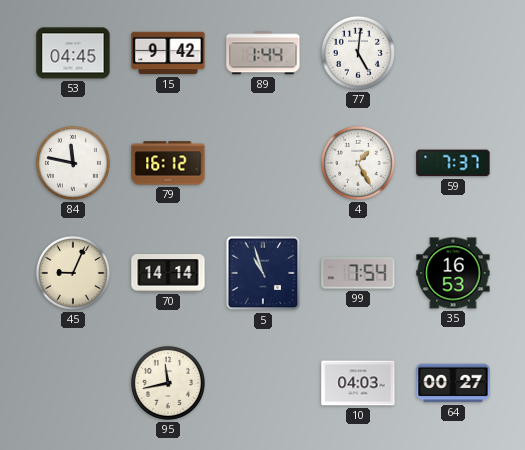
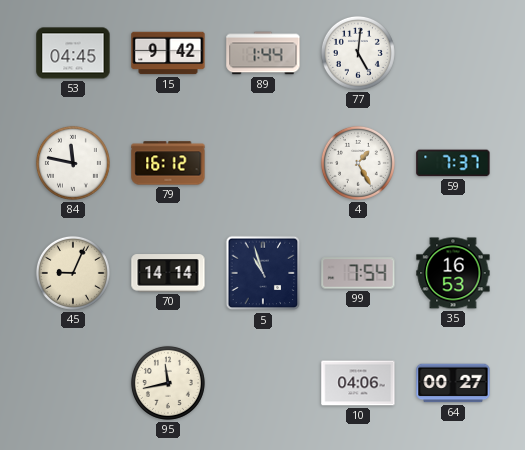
10: 04:03 -> 04:06
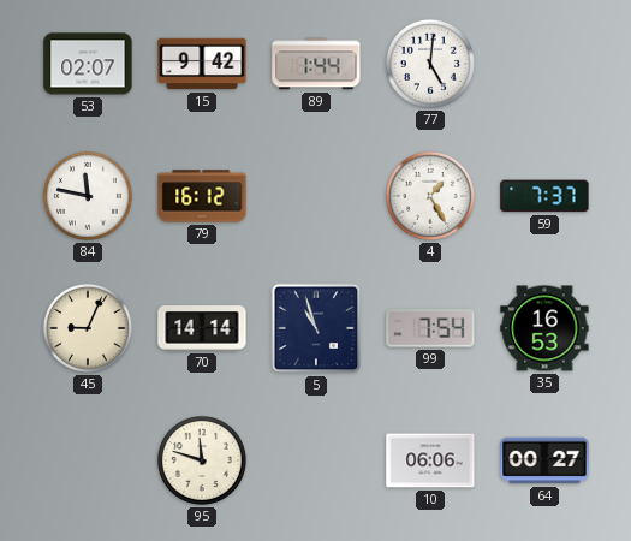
53: 04:45 -> 02:07
95: 11:43 -> 11:48
10: 04:06 -> 06:06
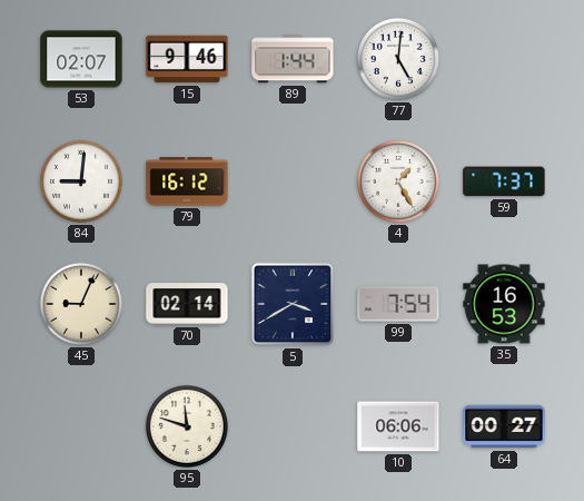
15: 9:42 -> 9:46
84: 11:47 -> 9:01
70: 14:14 -> 02:14
5: 10:57 -> 3:40
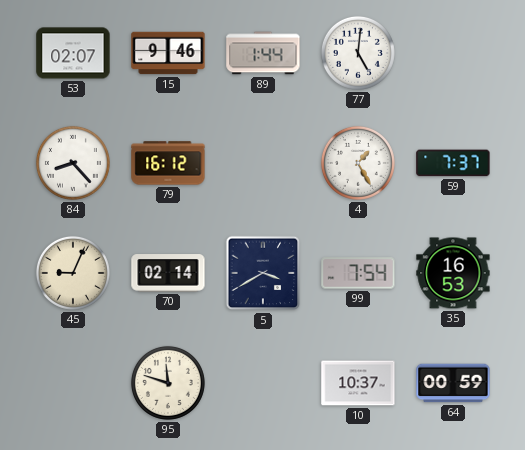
84: 9:01 -> 8:23
10: 06:06 -> 10:37
64: 00:27 -> 00:59
